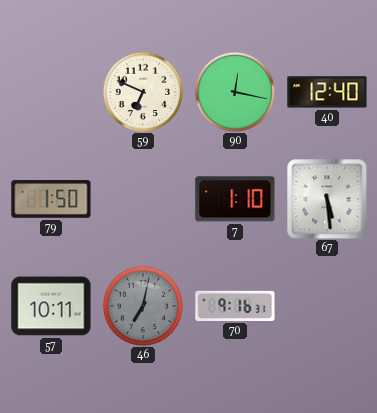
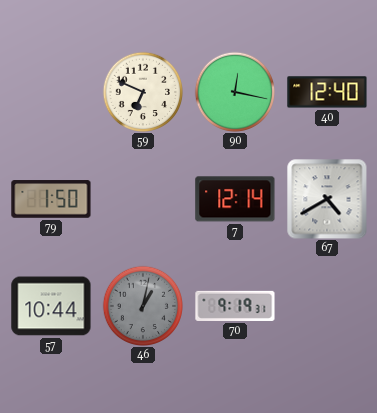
7: 1:10 -> 12:14
67: 5:29 -> 4:40
57: 10:11 -> 10:44
46: 7:02 -> 1:02
70: 9:16 -> 9:19
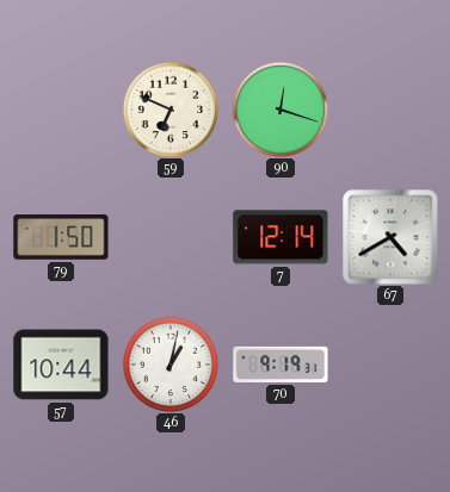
90: 12:17 -> 12:18
40: 12:40 -> none
46 dial: grey -> white
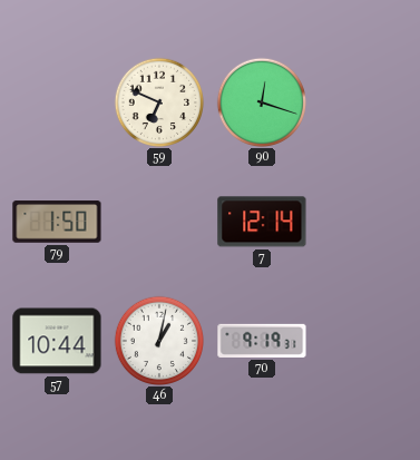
67: 4:40 -> none
